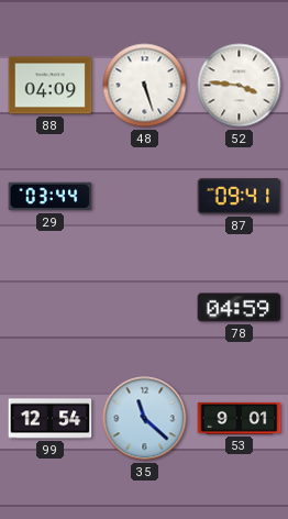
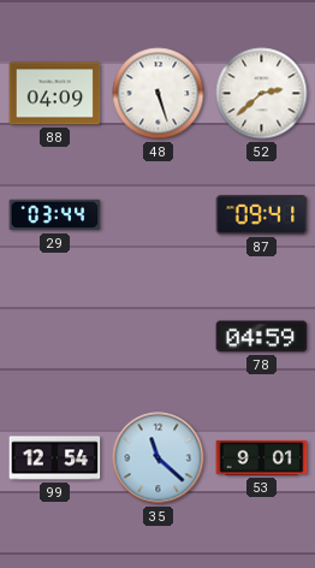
52: 3:46 -> 2:38
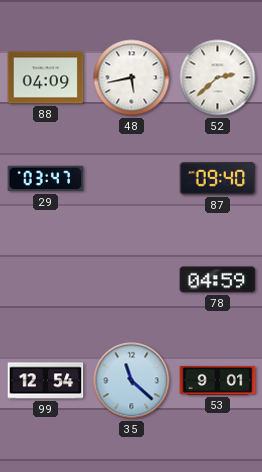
48: 5:27 -> 5:43
29: 03:44 -> 03:47
87: 09:41 -> 09:40
